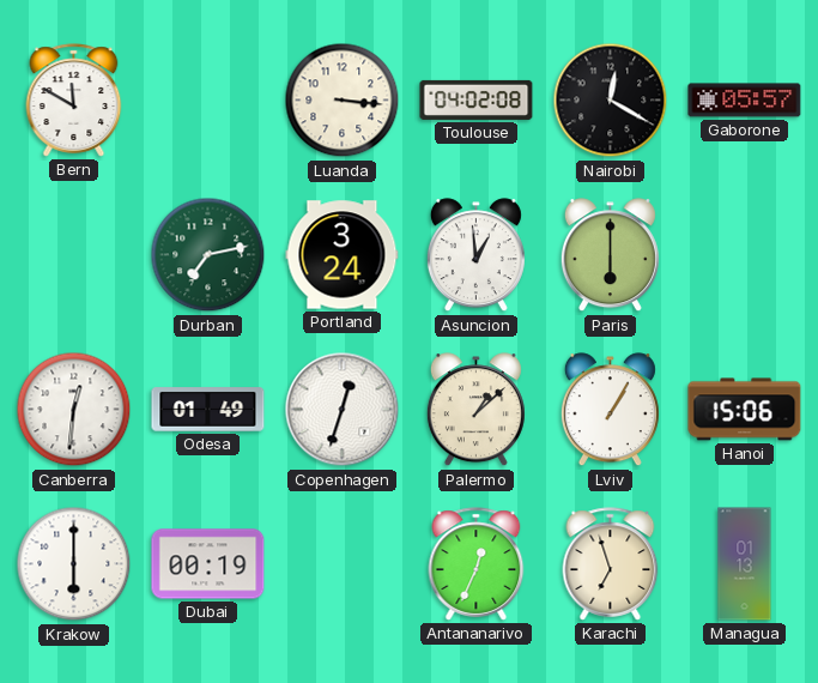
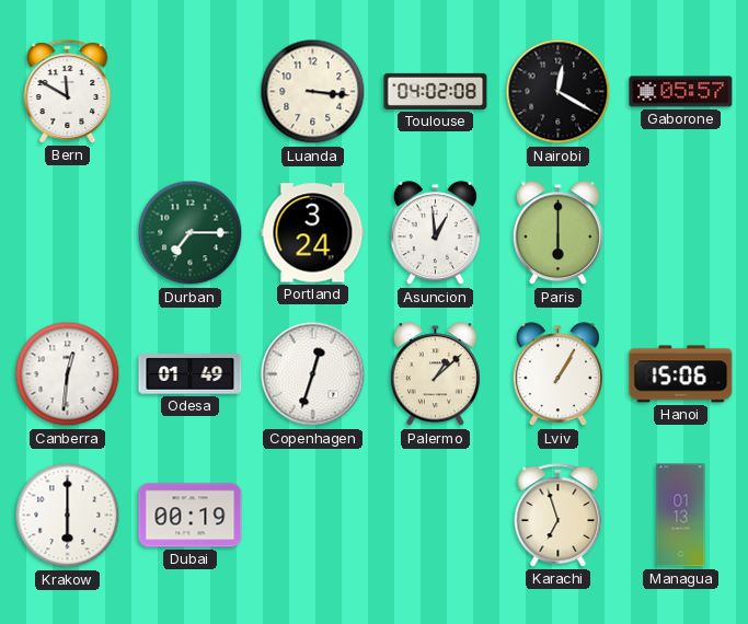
Durban: 7:13 -> 7:15
Antananarivo: 12:34 -> none
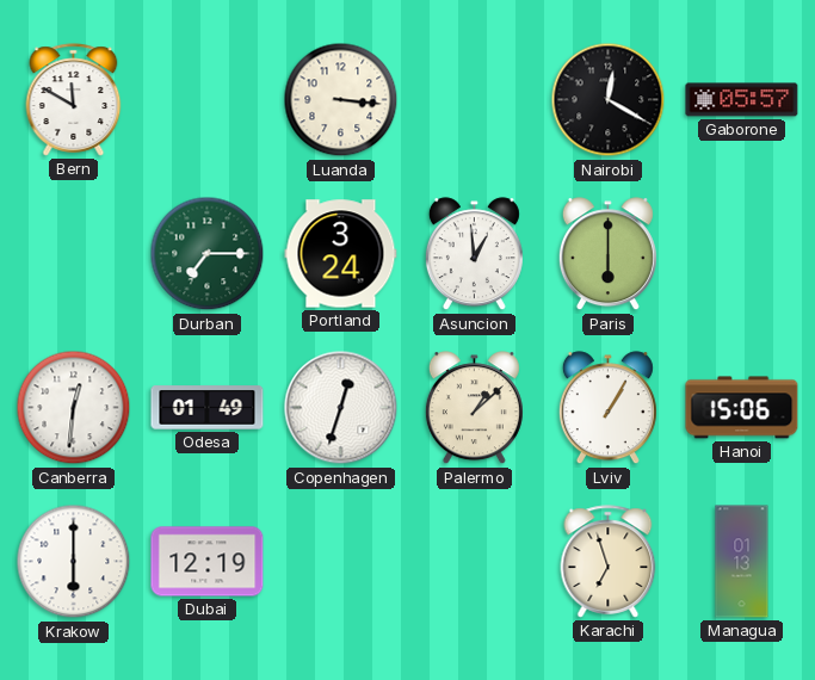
Toulouse: 04:02 -> none
Dubai: 00:19 -> 12:19
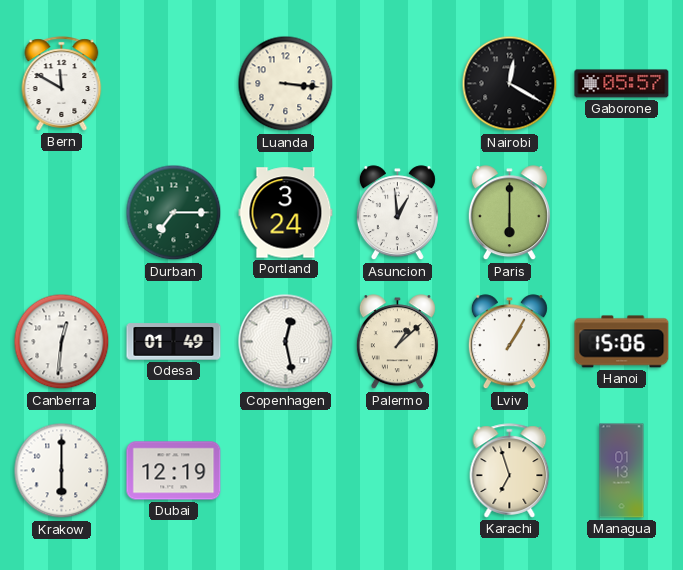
Copenhagen: 12:33 -> 12:28
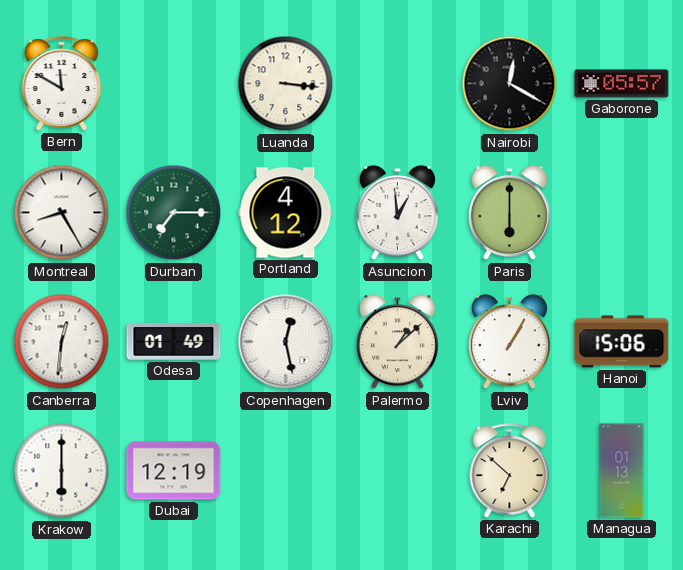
Montreal: none -> 8:25
Portland: 3:24 -> 4:12
Karachi: 6:57 -> 6:52
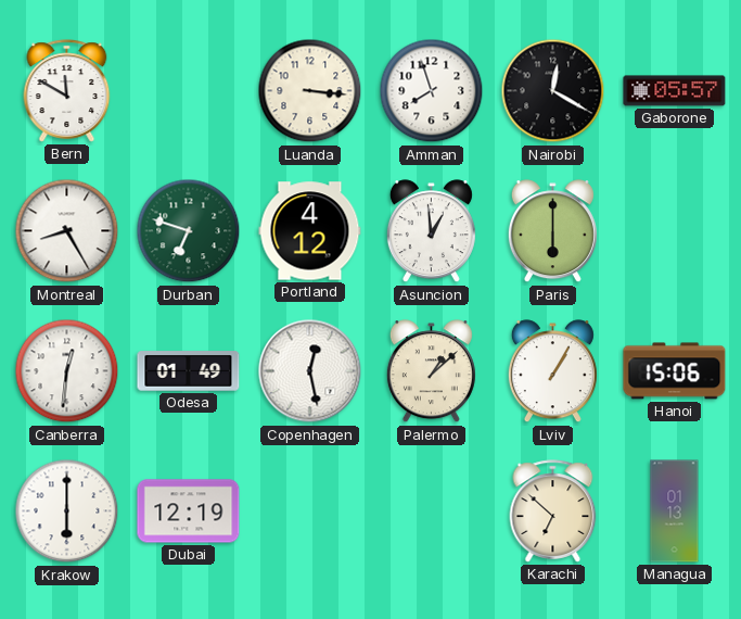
Amman: none -> 7:57
Durban: 7:15 -> 6:48
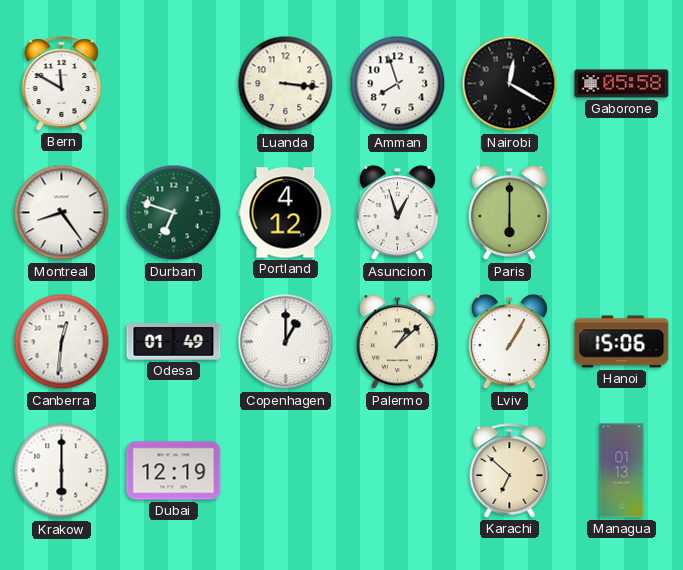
Gaborone: 05:57 -> 05:58
Montreal: 8:25 -> 8:24
Asuncion: 12:59 -> 12:57
Copenhagen: 12:28 -> 1:00
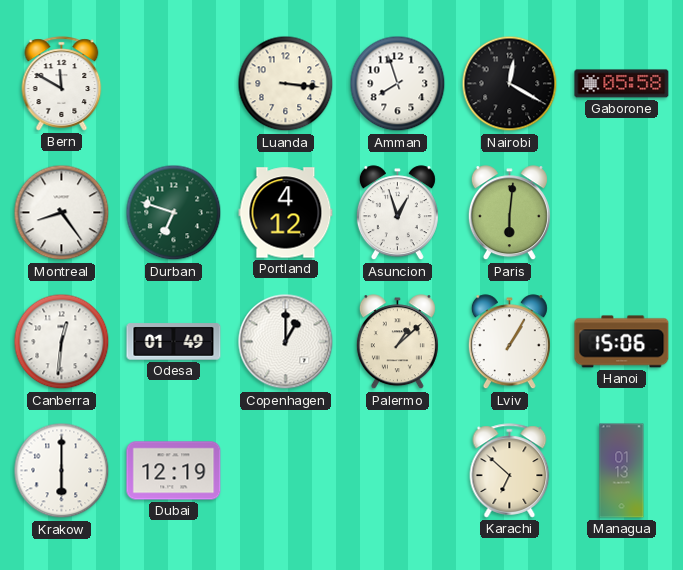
Paris: 6:00 -> 6:01
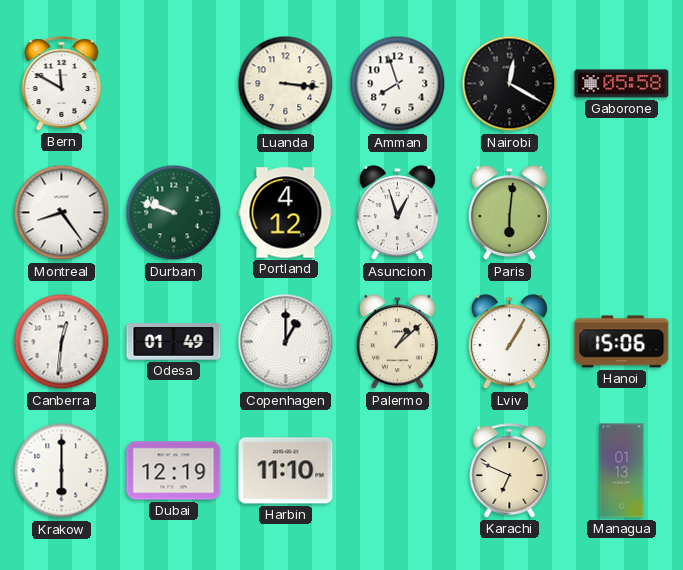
Durban: 6:48 -> 9:48
Harbin: none -> 11:10
Karachi: 6:52 -> 6:49
